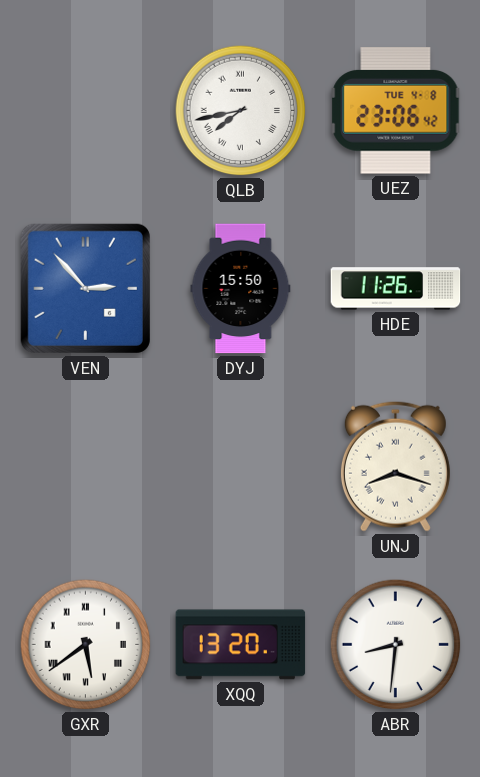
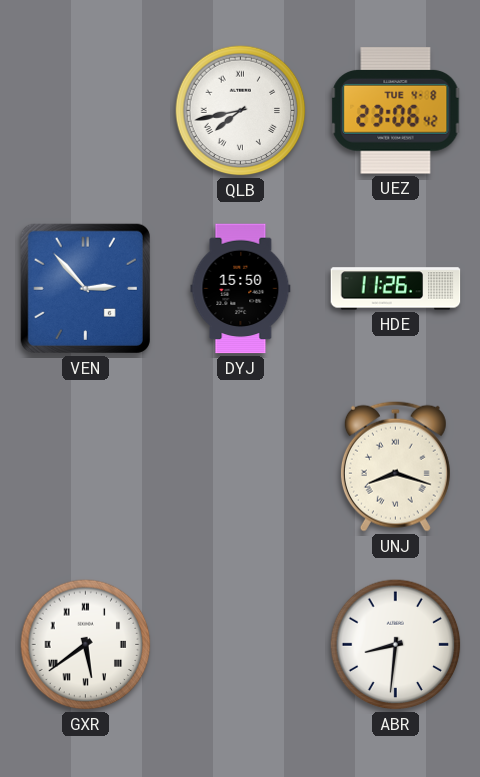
XQQ: 13:20 -> none
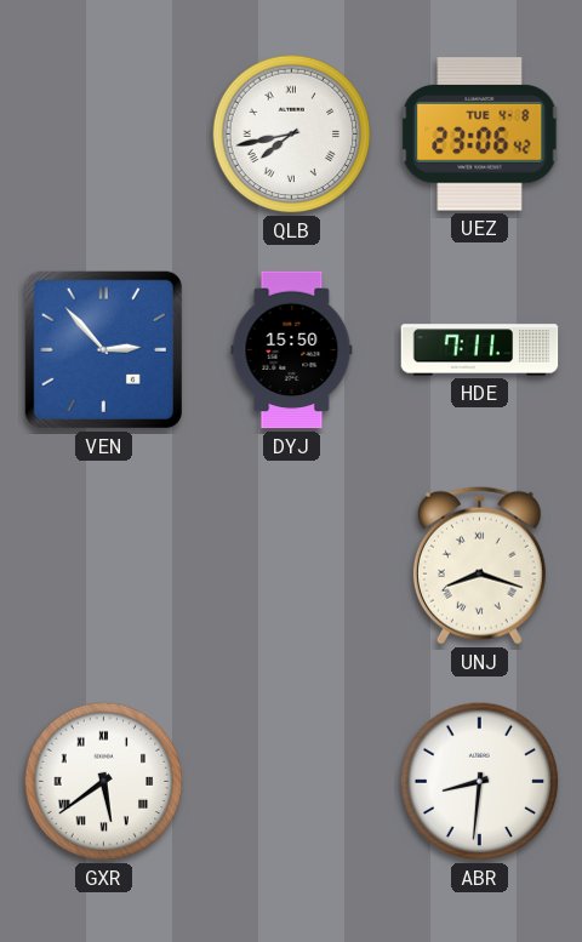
HDE: 11:26 -> 7:11
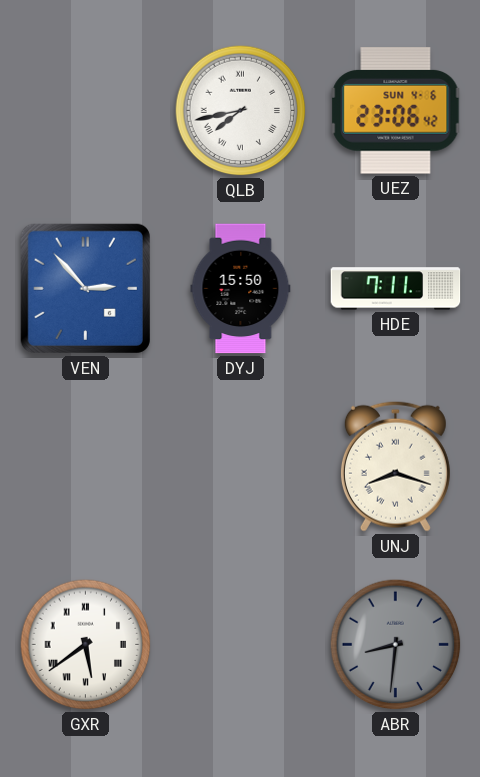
UEZ date: TUE 4-8 -> SUN 4-6
ABR dial: white -> grey
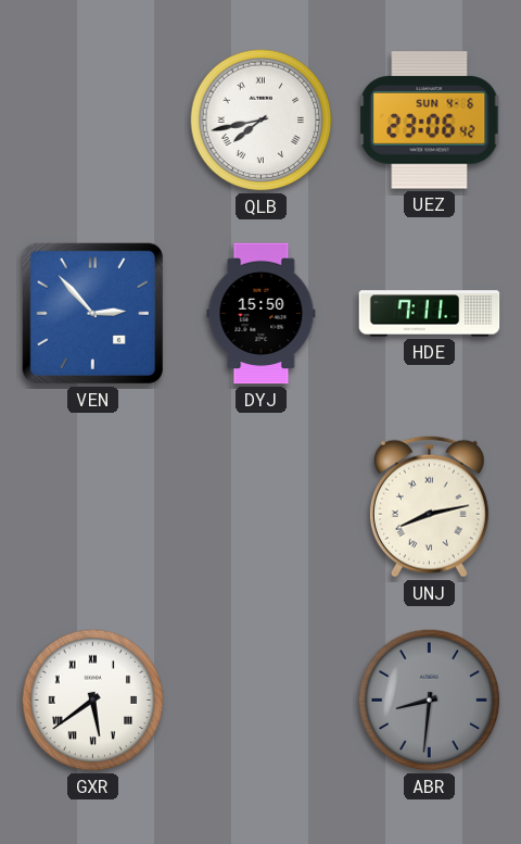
UNJ: 8:18 -> 8:13
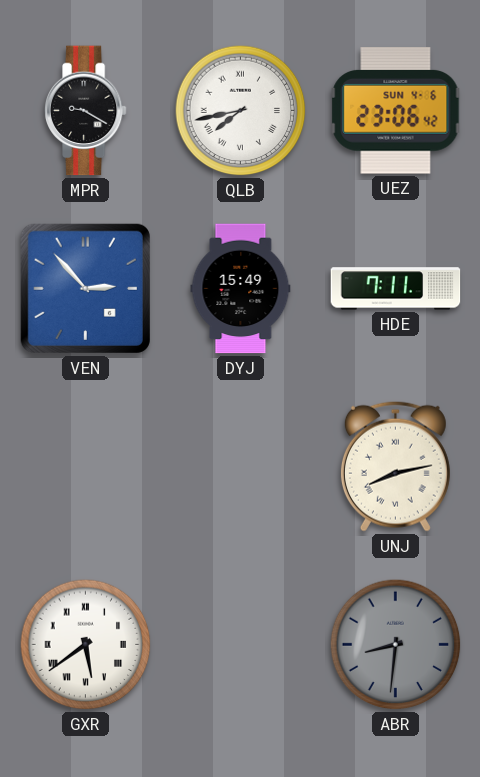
MPR: none -> 9:20
DYJ: 15:50 -> 15:49
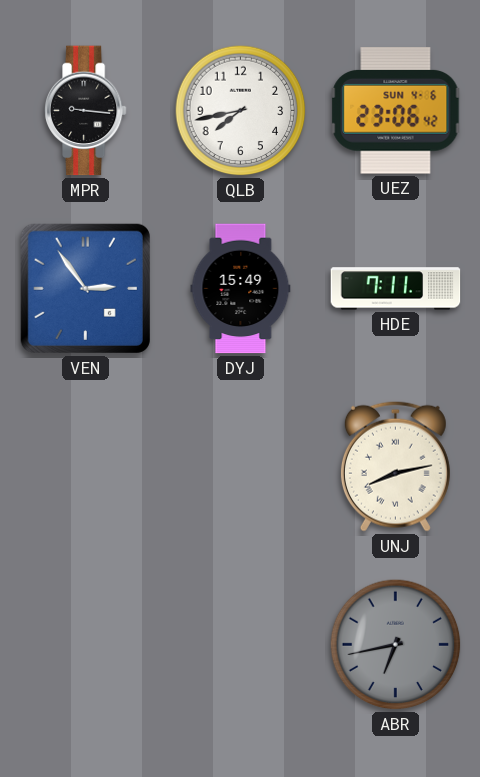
MPR: 9:20 -> 9:16
QLB numerals: Roman -> Arabic
VEN: 2:53 -> 2:54
GXR: 5:39 -> none
ABR: 8:31 -> 6:43
